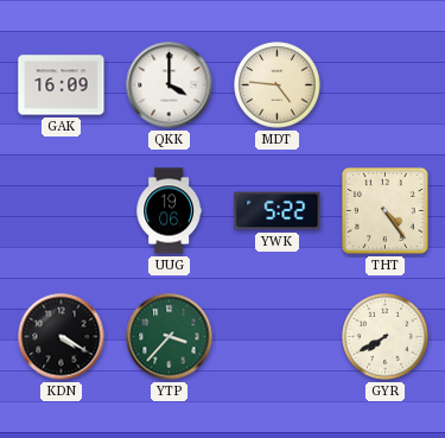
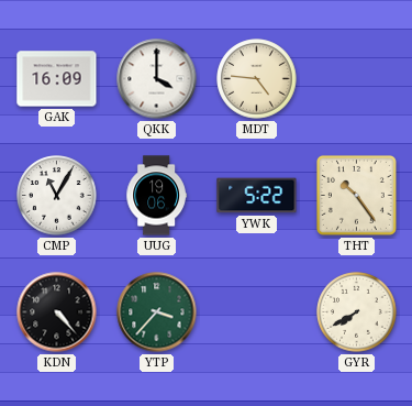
CMP: none -> 11:05
THT: 4:24 -> 10:24
KDN: 4:20 -> 4:23
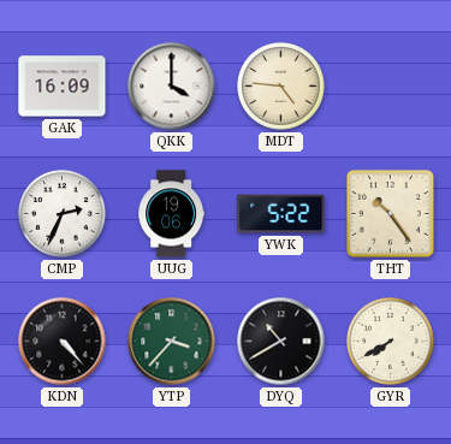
CMP: 11:05 -> 2:34
DYQ: none -> 10:40
